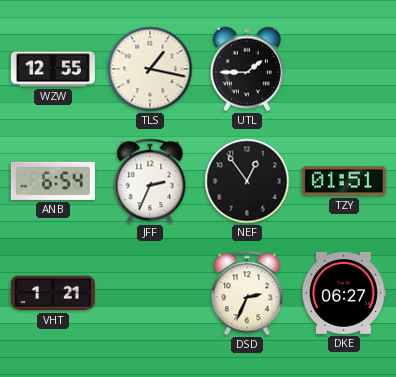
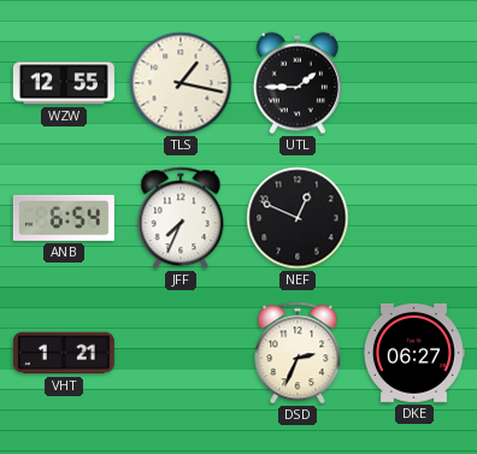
JFF: 2:34 -> 7:34
NEF: 12:54 -> 12:49
TZY: 01:51 -> none
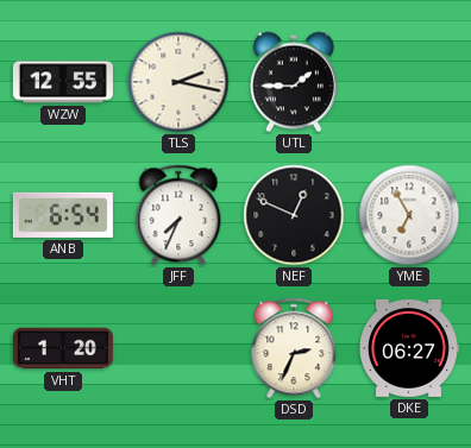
TLS: 1:17 -> 2:17
YME: none -> 6:55
VHT: 1:21 -> 1:20
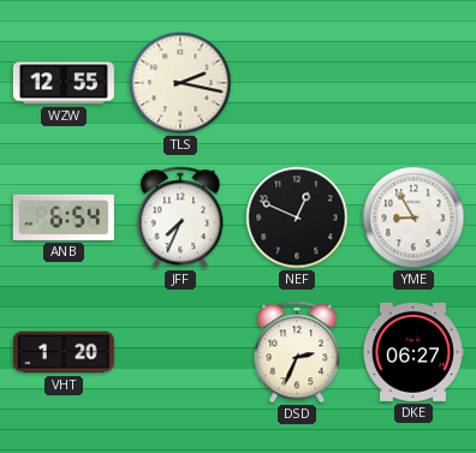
UTL: 1:45 -> none
YME: 6:55 -> 8:55
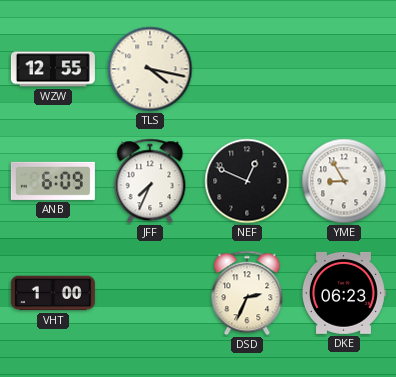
TLS: 2:17 -> 4:17
ANB: 6:54 -> 6:09
VHT: 1:20 -> 1:00
DKE: 06:27 -> 06:23
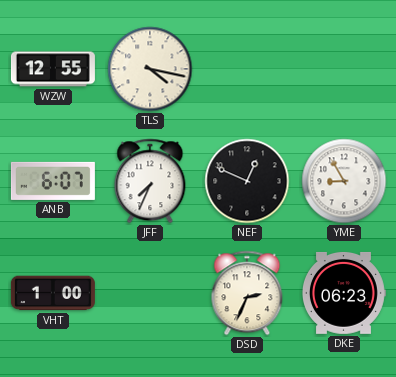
ANB: 6:09 -> 6:07
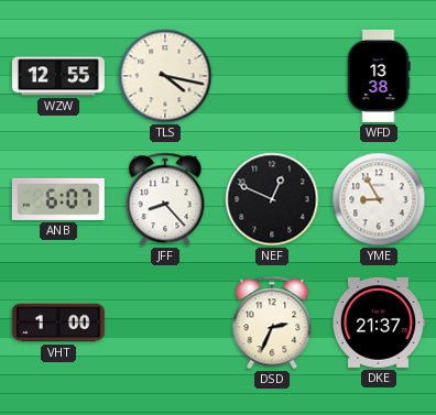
WFD: none -> 13:38
JFF: 7:34 -> 8:23
DKE: 06:23 -> 21:37
